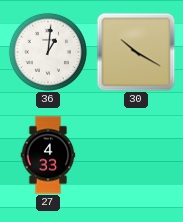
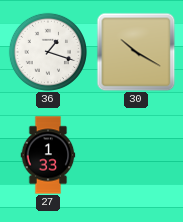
36: 1:01 -> 1:18
27: 4:33 -> 1:33
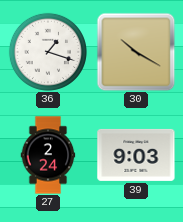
27: 1:33 -> 2:24
39: none -> 9:03
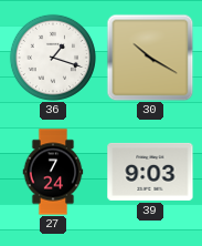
27: 2:24 -> 7:24
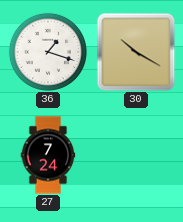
39: 9:03 -> none
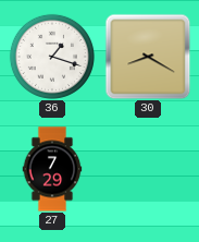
30: 10:20 -> 8:20
27: 7:24 -> 7:29
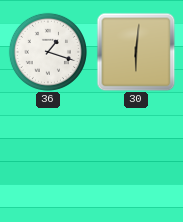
30: 8:20 -> 6:01
27: 7:29 -> none
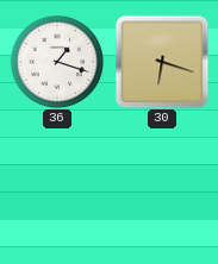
30: 6:01 -> 6:18
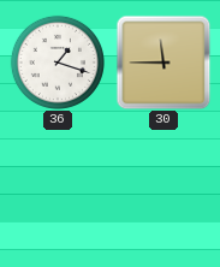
30: 6:18 -> 11:45
